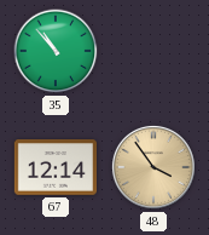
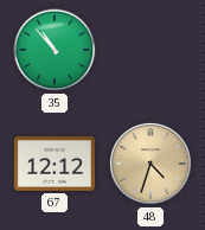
67: 12:14 -> 12:12
48: 3:54 -> 4:33
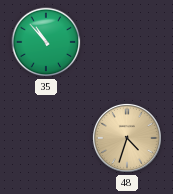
67: 12:12 -> none
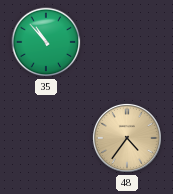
48: 4:33 -> 4:36
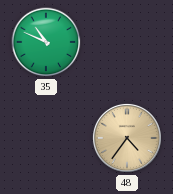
35: 10:53 -> 10:49
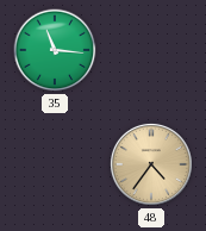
35: 10:49 -> 11:16
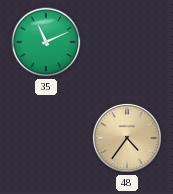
35: 11:16 -> 11:11
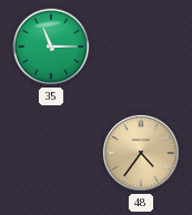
35: 11:11 -> 11:15
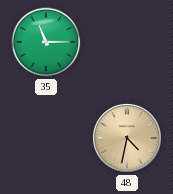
48: 4:36 -> 4:32
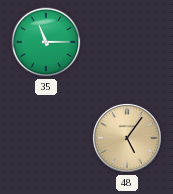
48: 4:32 -> 5:06
